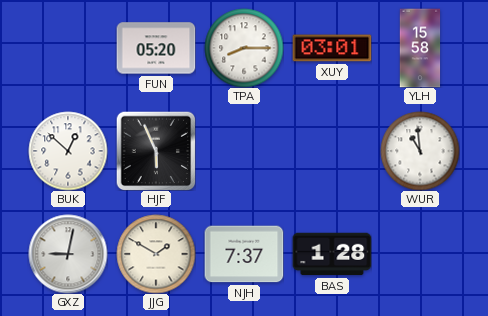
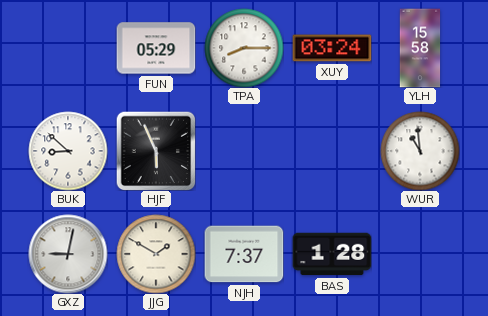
FUN: 05:20 -> 05:29
XUY: 03:01 -> 03:24
BUK: 12:52 -> 8:52
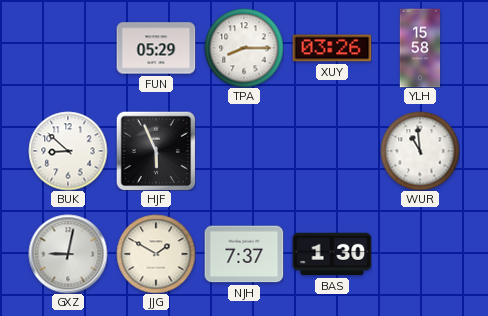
XUY: 03:24 -> 03:26
BAS: 1:28 -> 1:30
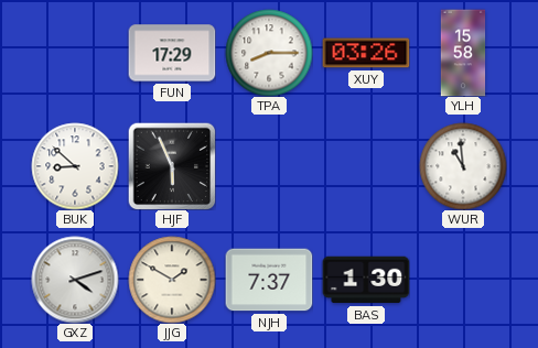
FUN: 05:29 -> 17:29
GXZ: 9:02 -> 4:12
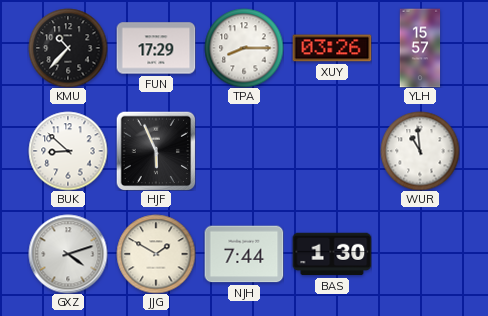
KMU: none -> 10:37
YLH: 15:58 -> 15:57
NJH: 7:37 -> 7:44
